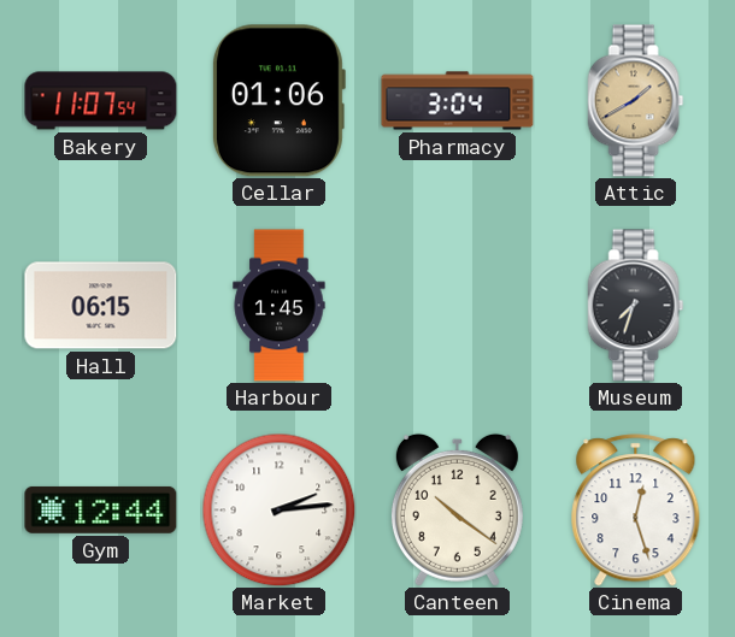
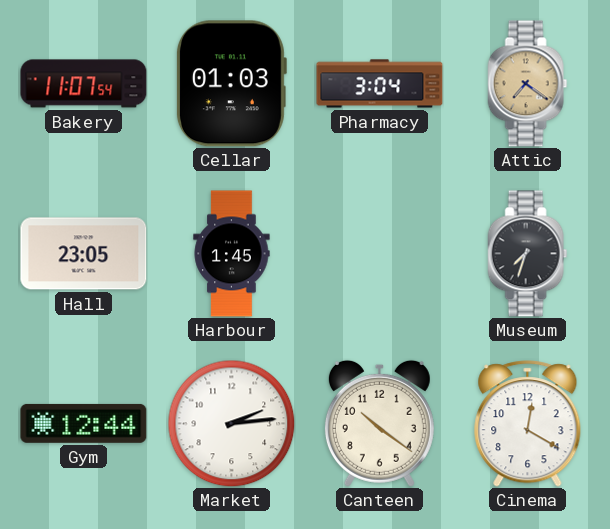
Cellar: 01:06 -> 01:03
Attic: 1:40 -> 7:21
Hall: 06:15 -> 23:05
Cinema: 12:27 -> 12:20
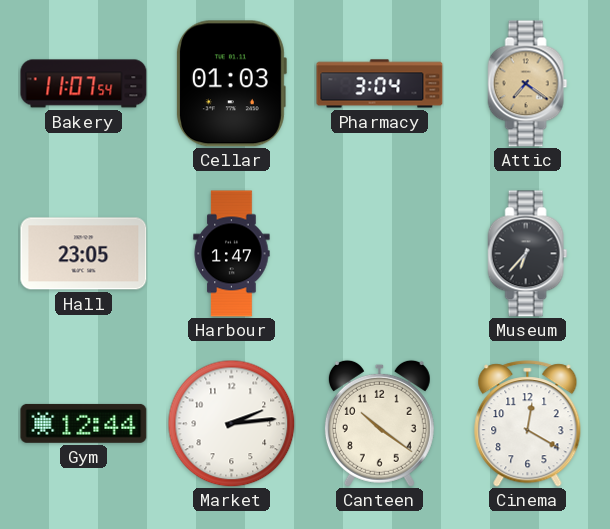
Harbour: 1:45 -> 1:47
Museum: 7:33 -> 6:37
